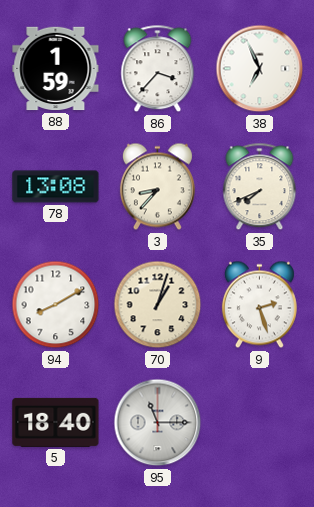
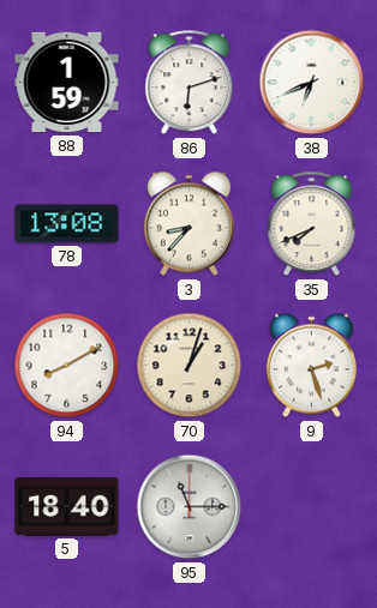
86: 3:37 -> 6:12
38: 6:56 -> 6:41
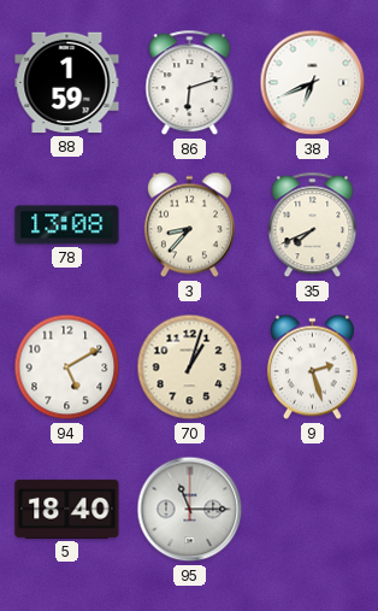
94: 8:10 -> 5:10
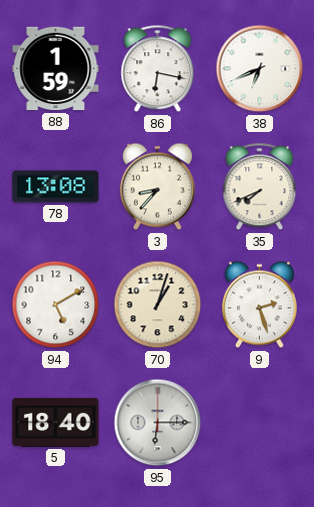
86: 6:12 -> 6:17
95: 11:15 -> 6:15
